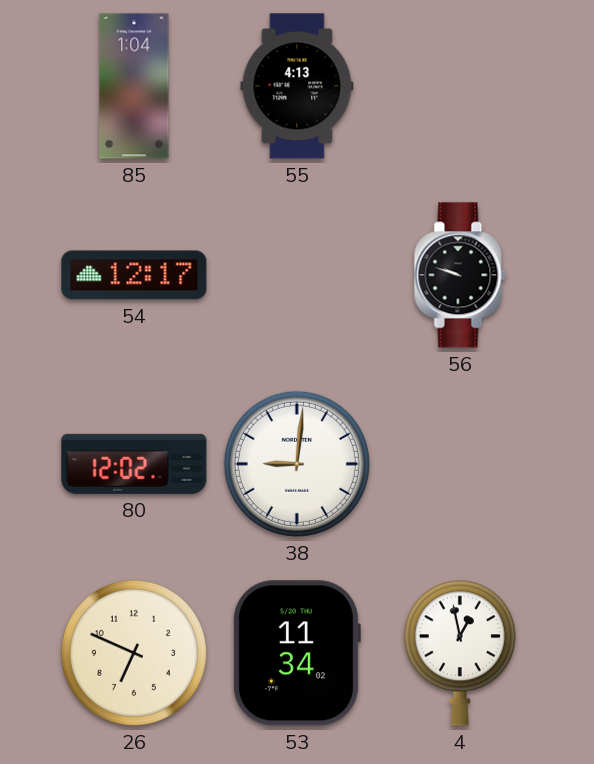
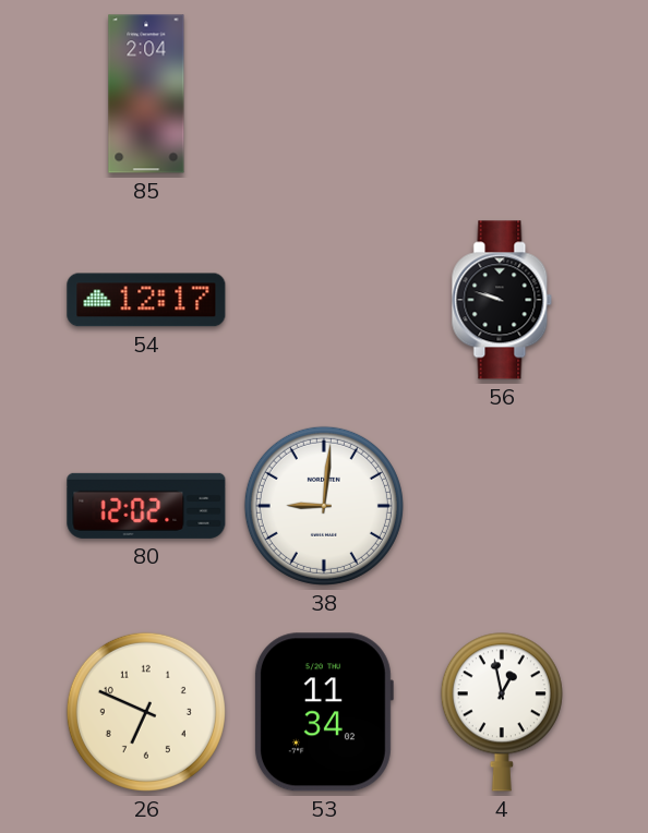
85: 1:04 -> 2:04
55: 4:13 -> none
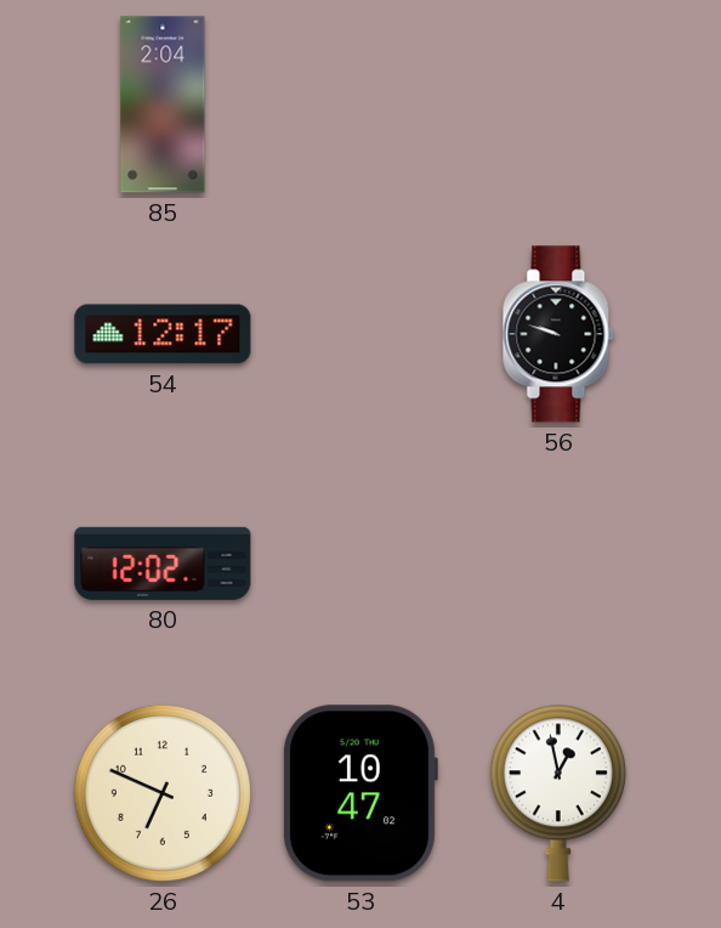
38: 9:01 -> none
53: 11:34 -> 10:47
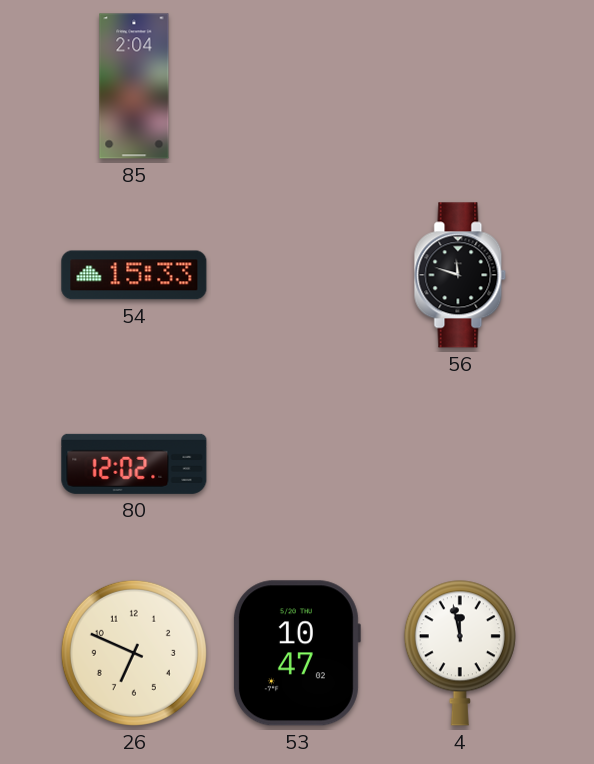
54: 12:17 -> 15:33
56: 9:48 -> 11:48
4: 12:58 -> 11:58
